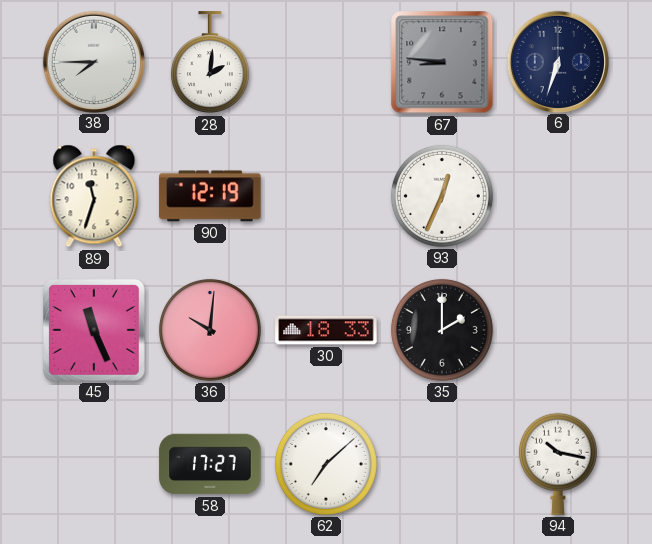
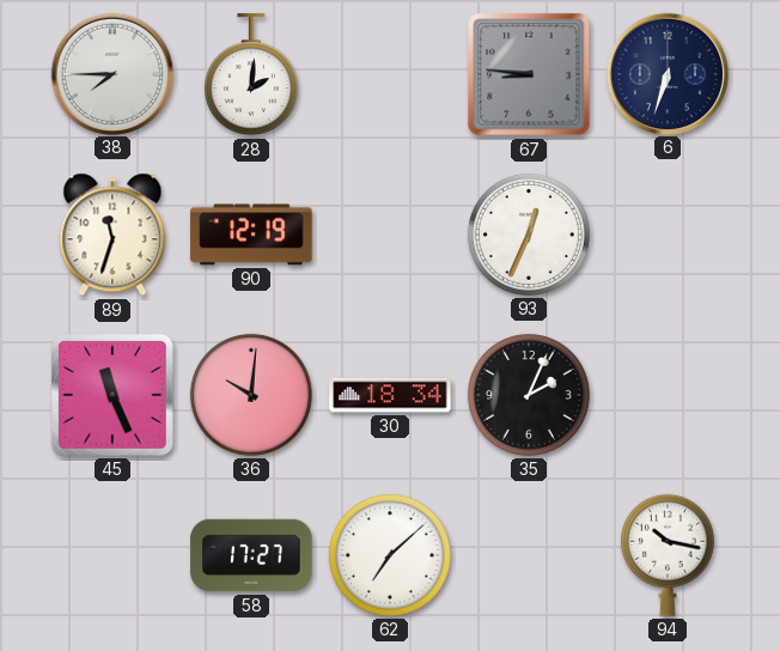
30: 18:33 -> 18:34
35: 2:00 -> 2:04
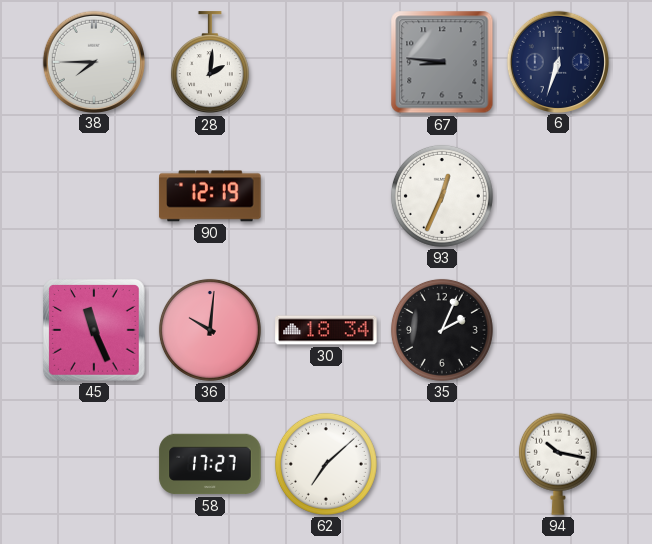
89: 11:33 -> none
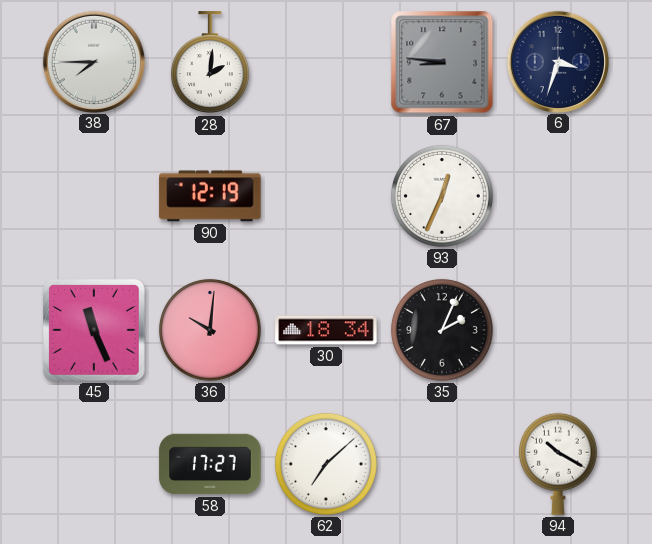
6: 6:33 -> 3:33
94: 10:17 -> 10:20
